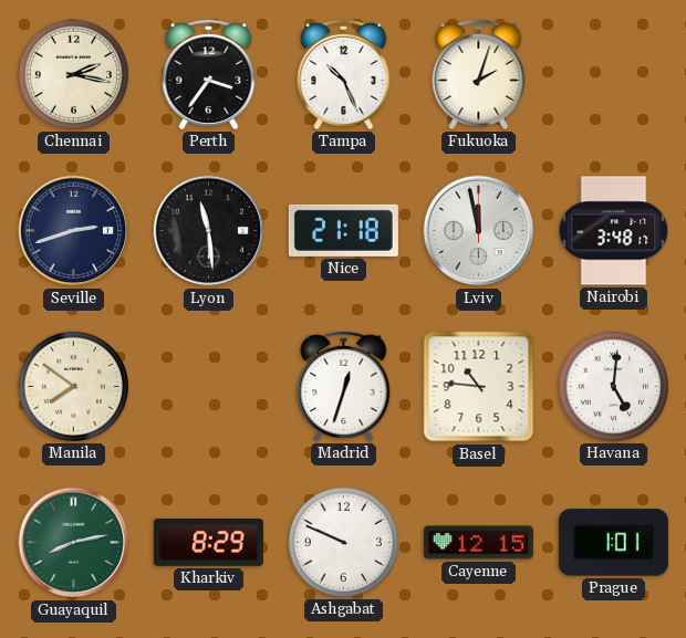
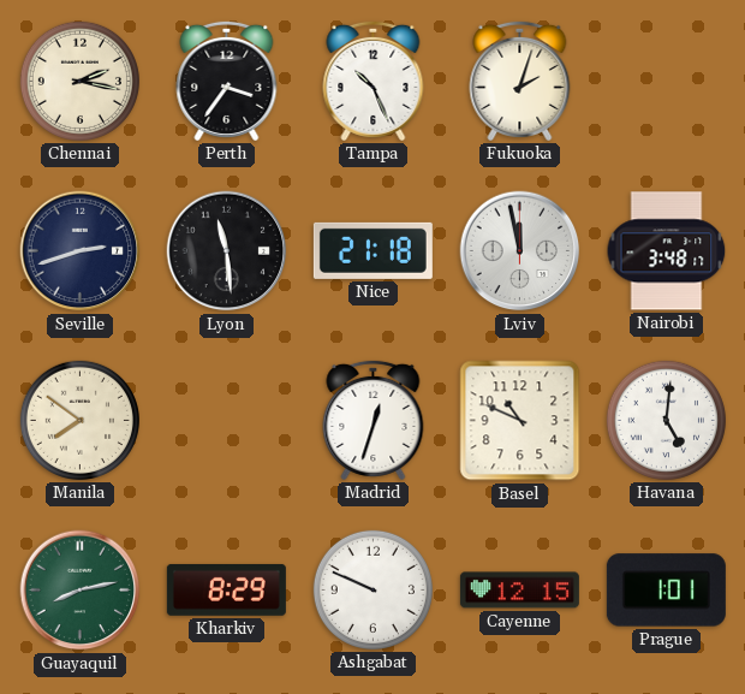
Basel: 10:46 -> 10:49
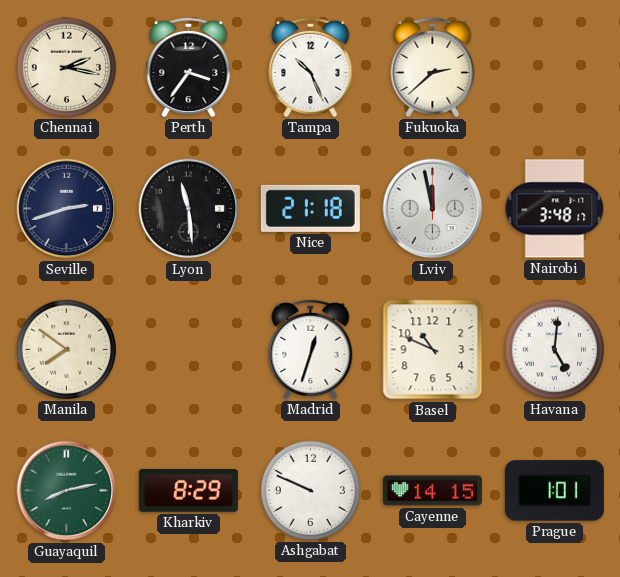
Fukuoka: 2:03 -> 2:38
Cayenne: 12:15 -> 14:15
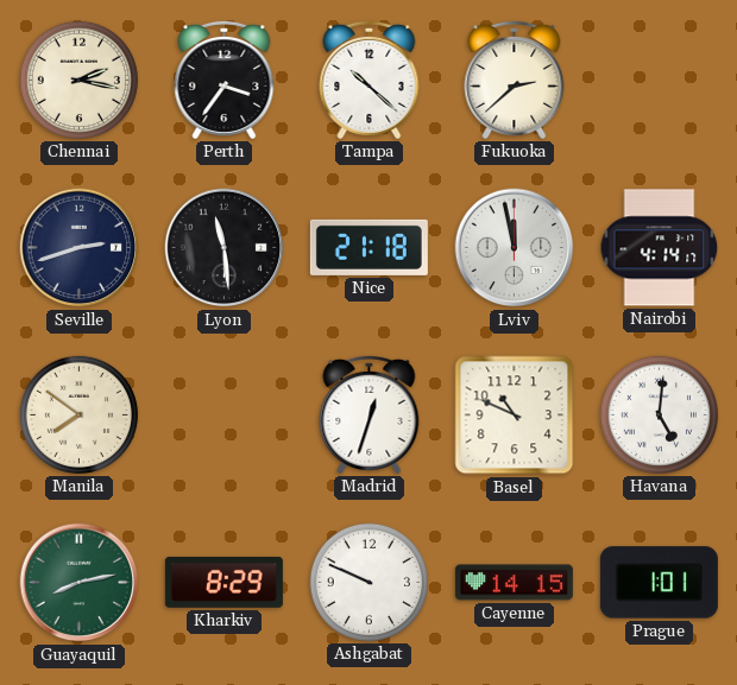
Tampa: 10:26 -> 10:22
Nairobi: 3:48 -> 4:14
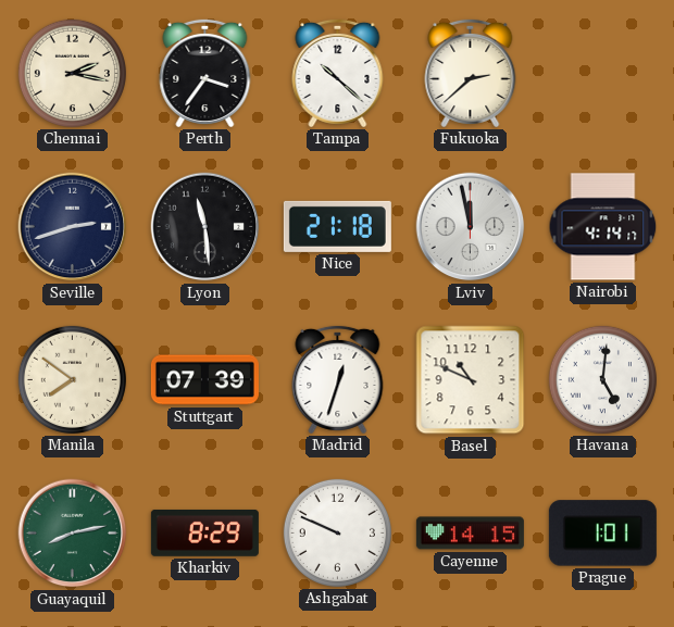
Stuttgart: none -> 07:39
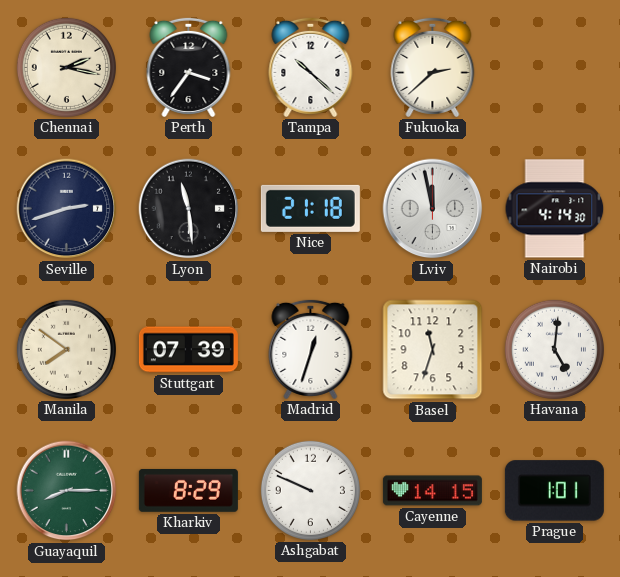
Nairobi: 4:14:17 -> 4:14:30
Basel: 10:49 -> 11:33
Guayaquil: 8:13 -> 8:15
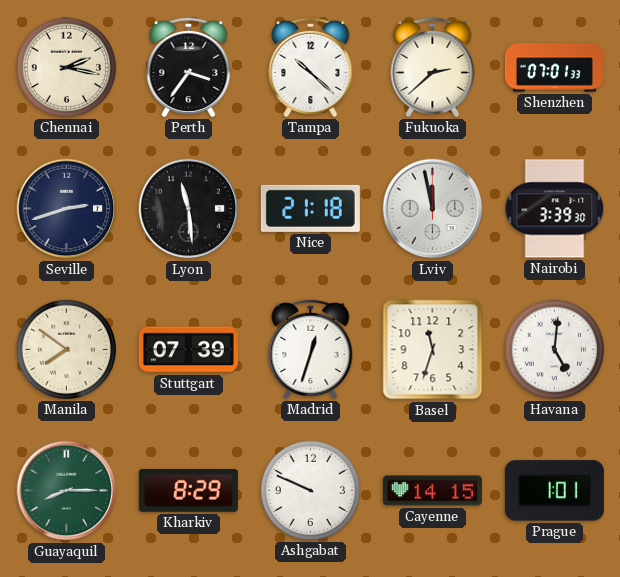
Shenzhen: none -> 07:01
Nairobi: 4:14 -> 3:39
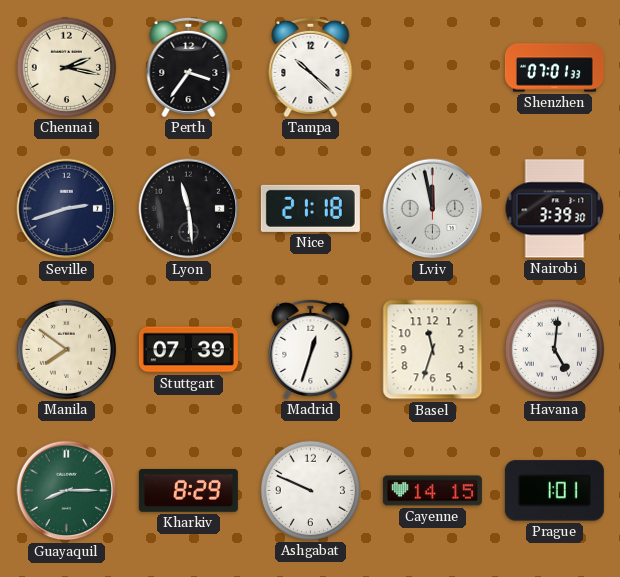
Fukuoka: 2:38 -> none
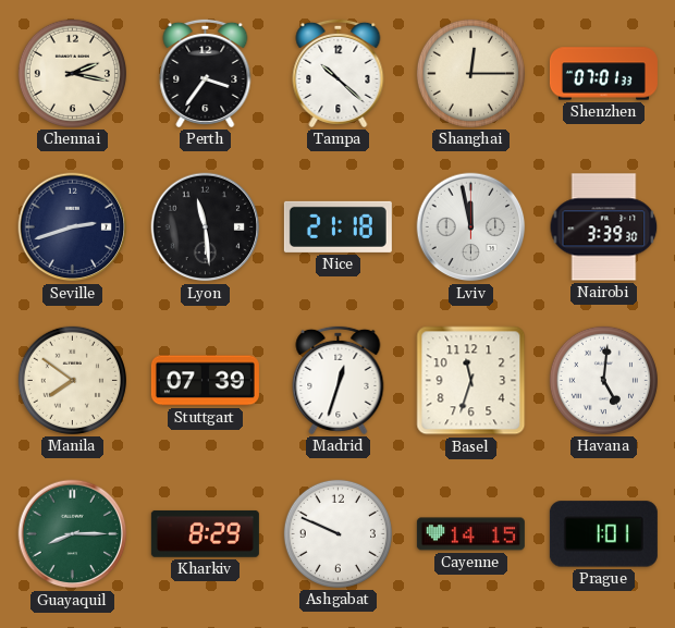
Shanghai: none -> 12:15
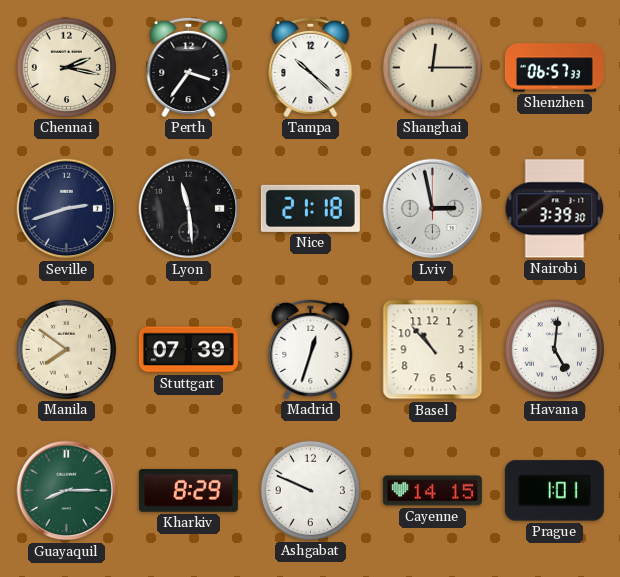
Shenzhen: 07:01 -> 06:57
Lviv: 11:58 -> 2:58
Basel: 11:33 -> 10:53
